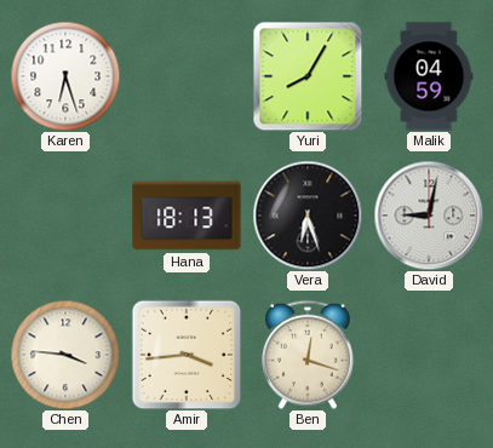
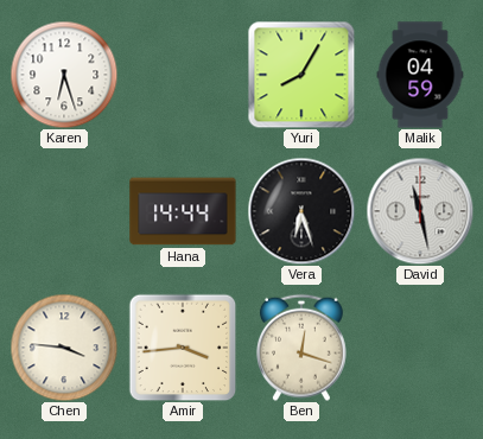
Hana: 18:13 -> 14:44
David: 9:02 -> 11:28
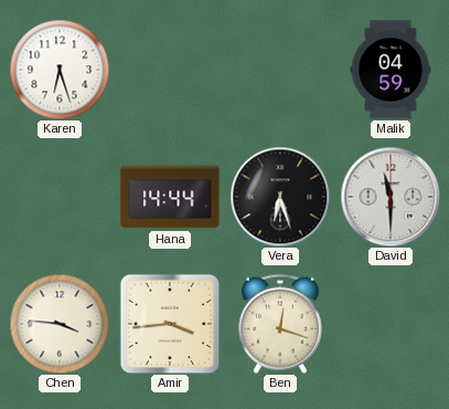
Yuri: 8:05 -> none
David: 11:28 -> 11:30
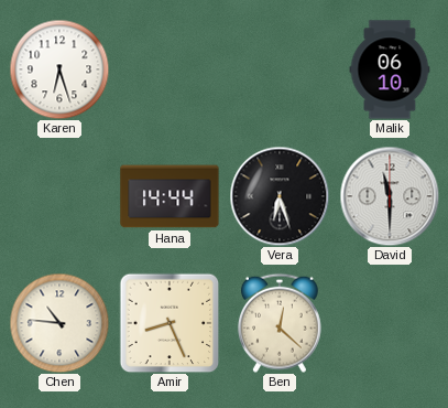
Malik: 04:59 -> 06:10
Chen: 3:46 -> 10:46
Amir: 3:44 -> 8:26
Ben: 12:18 -> 12:22
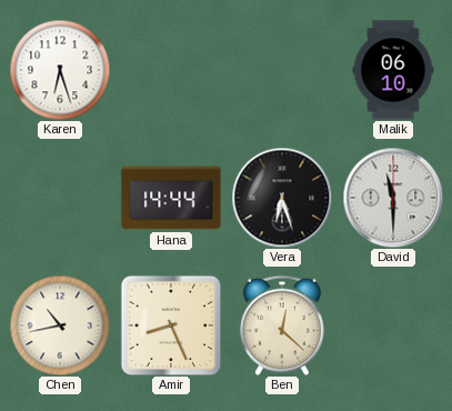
Chen: 10:46 -> 10:43
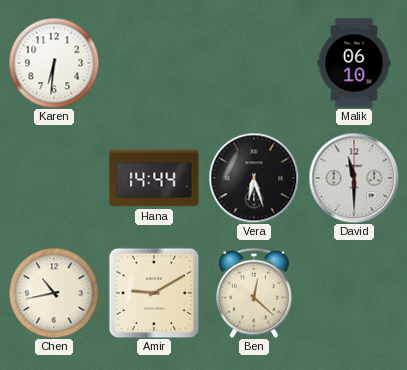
Karen: 6:27 -> 6:31
Amir: 8:26 -> 9:10
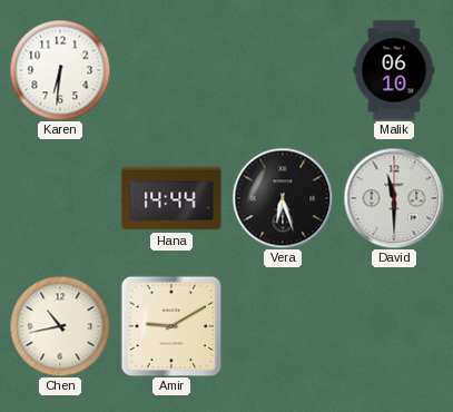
Ben: 12:22 -> none
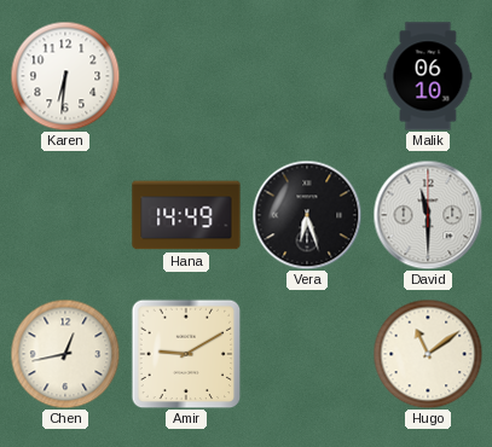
Hana: 14:44 -> 14:49
Chen: 10:43 -> 12:43
Hugo: none -> 11:09
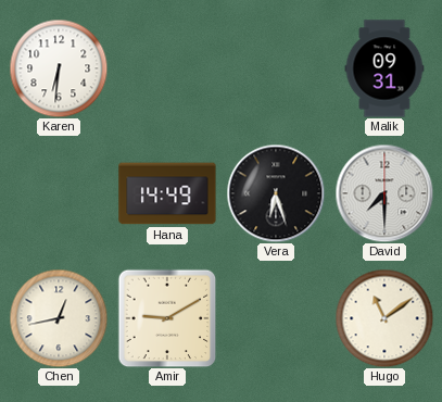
Malik: 06:10 -> 09:31
David: 11:30 -> 7:30
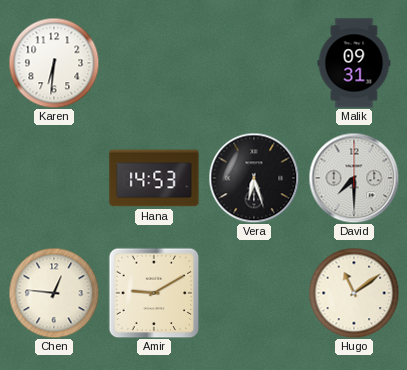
Hana: 14:49 -> 14:53
Chen: 12:43 -> 12:46
